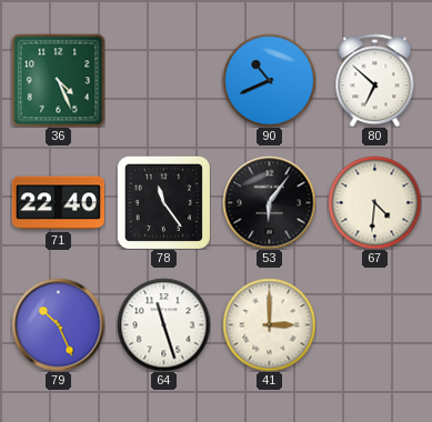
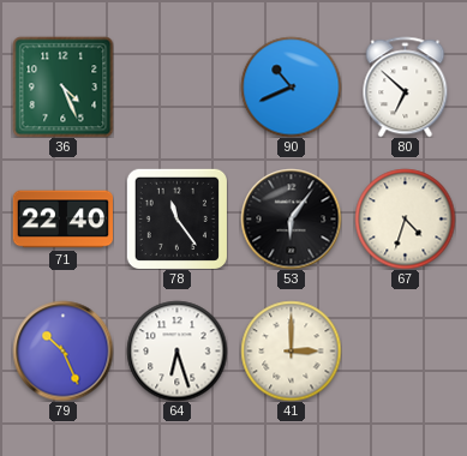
67: 4:31 -> 4:33
64: 11:27 -> 6:27
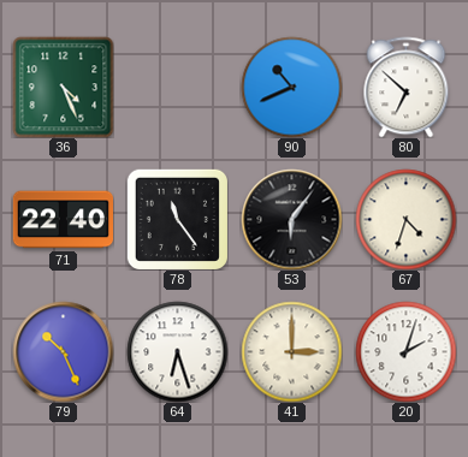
20: none -> 2:03
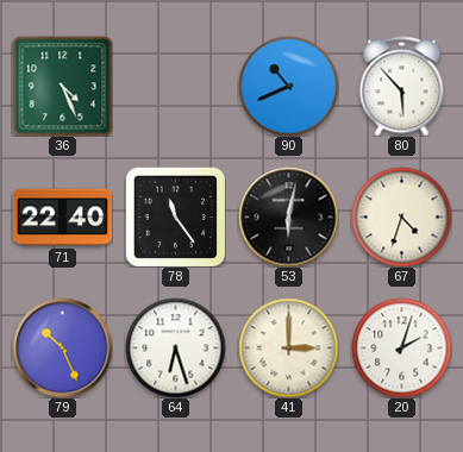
80: 6:52 -> 5:53
53: 6:06 -> 6:02
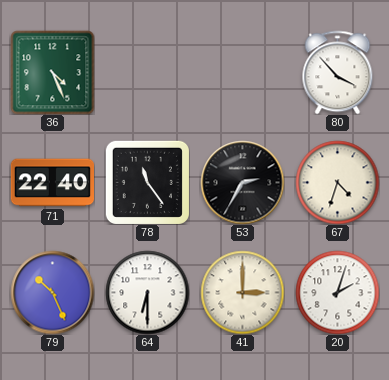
90: 10:41 -> none
80: 5:53 -> 3:53
53: 6:02 -> 2:35
64: 6:27 -> 6:30
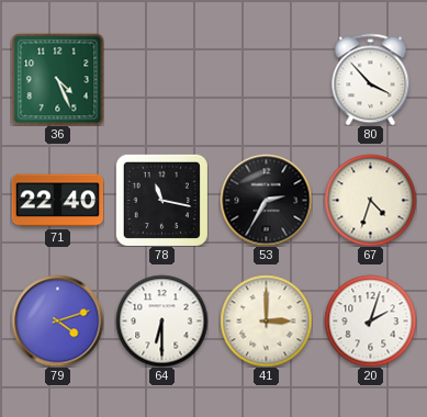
78: 11:24 -> 11:17
79: 10:26 -> 4:12
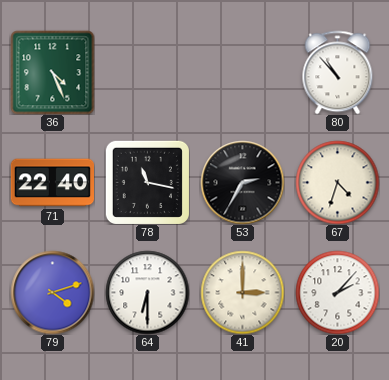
80: 3:53 -> 10:53
20: 2:03 -> 2:07
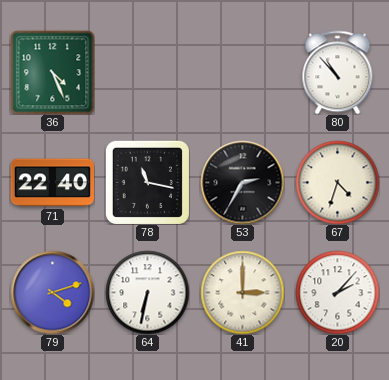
64: 6:30 -> 6:32
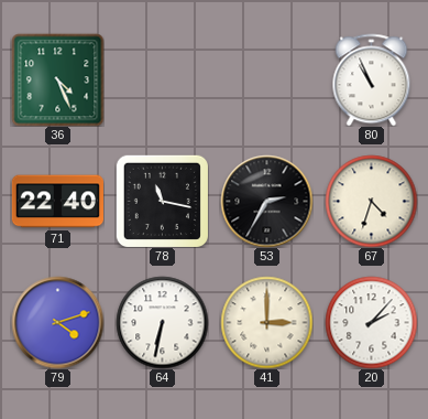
80: 10:53 -> 10:56
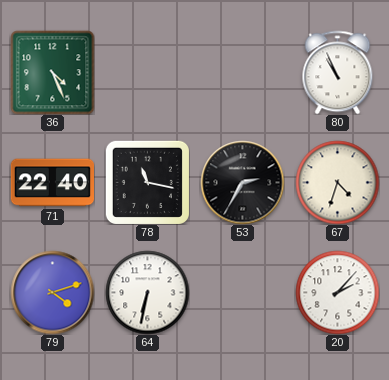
41: 3:00 -> none
